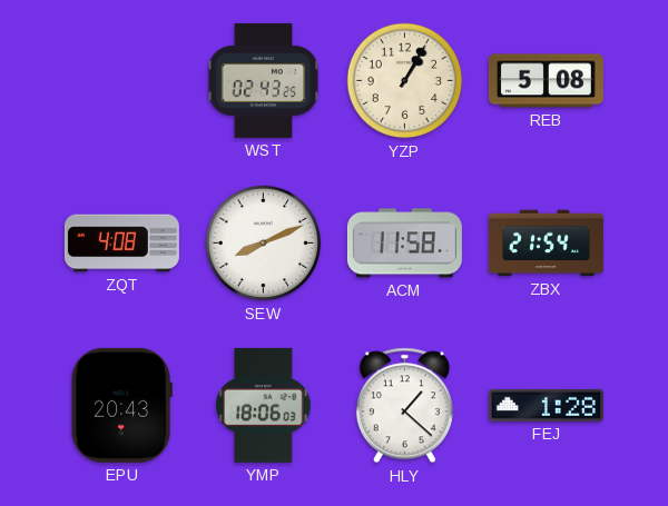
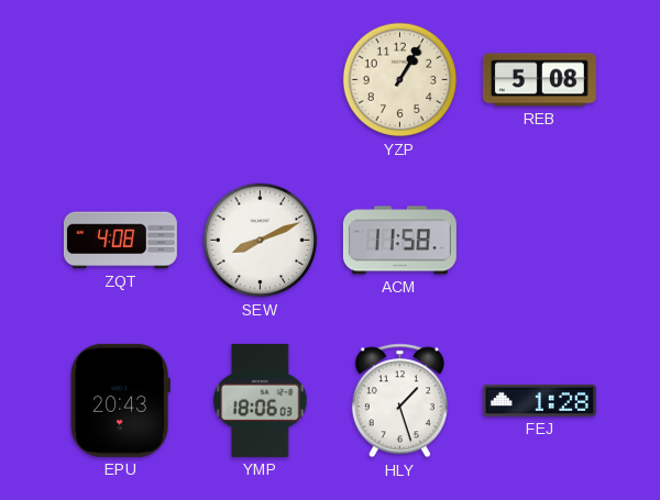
WST: 02:43 -> none
ZBX: 21:54 -> none
HLY: 1:22 -> 1:27
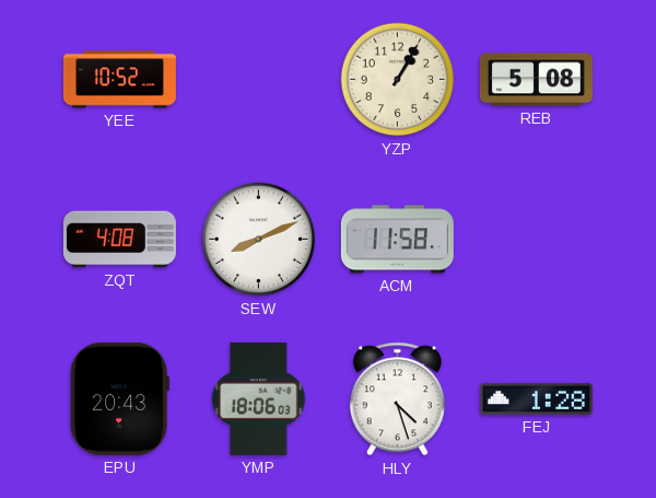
YEE: none -> 10:52
HLY: 1:27 -> 4:27
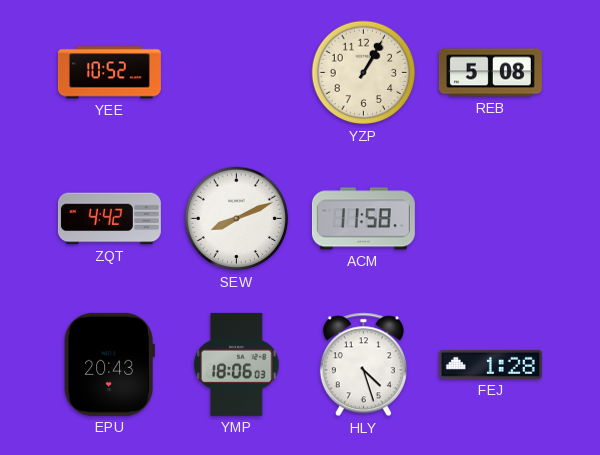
ZQT: 4:08 -> 4:42
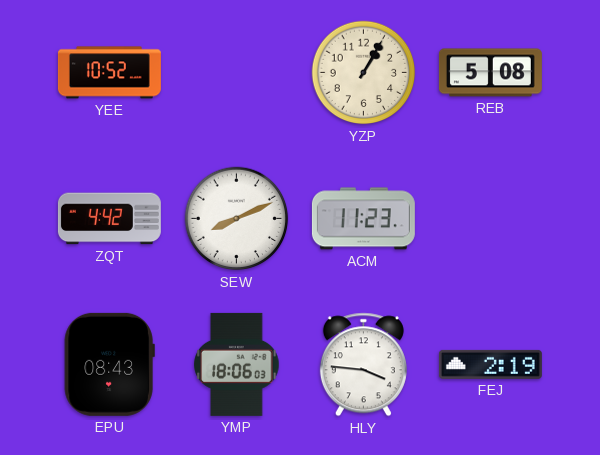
ACM: 11:58 -> 11:23
EPU: 20:43 -> 08:43
HLY: 4:27 -> 3:46
FEJ: 1:28 -> 2:19
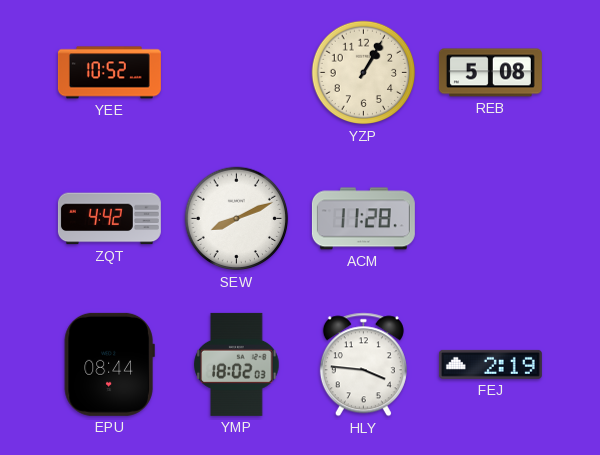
ACM: 11:23 -> 11:28
EPU: 08:43 -> 08:44
YMP: 18:06 -> 18:02
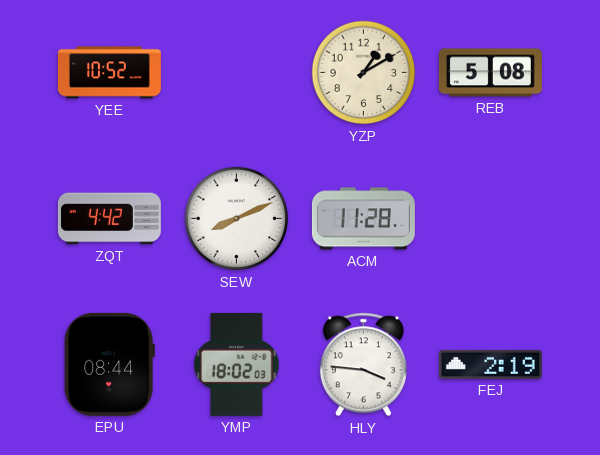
YZP: 1:05 -> 1:10
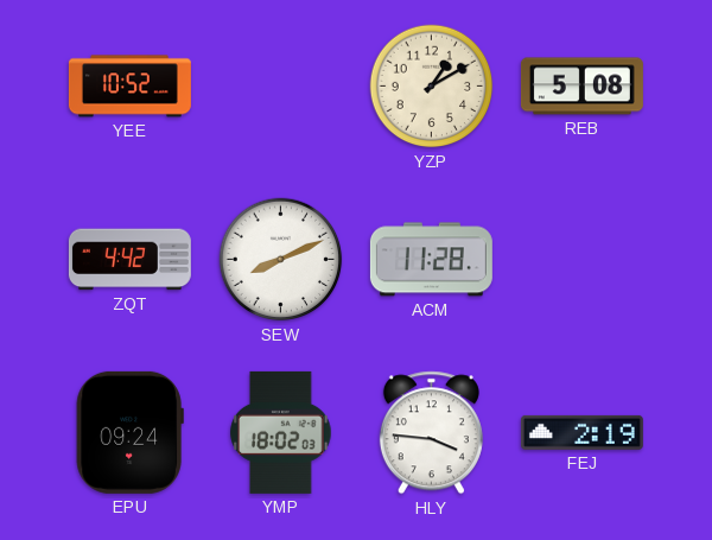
EPU: 08:44 -> 09:24
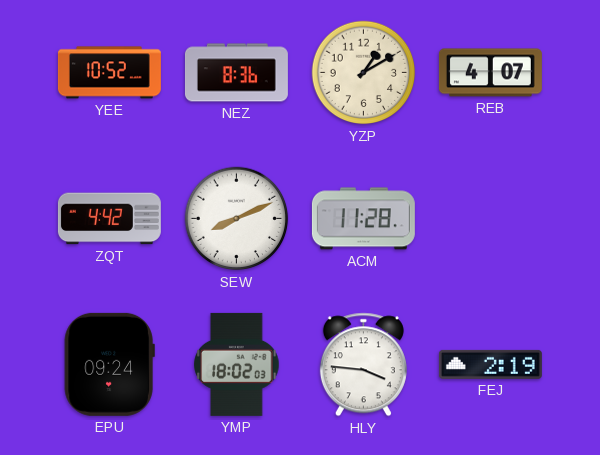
NEZ: none -> 8:36
REB: 5:08 -> 4:07
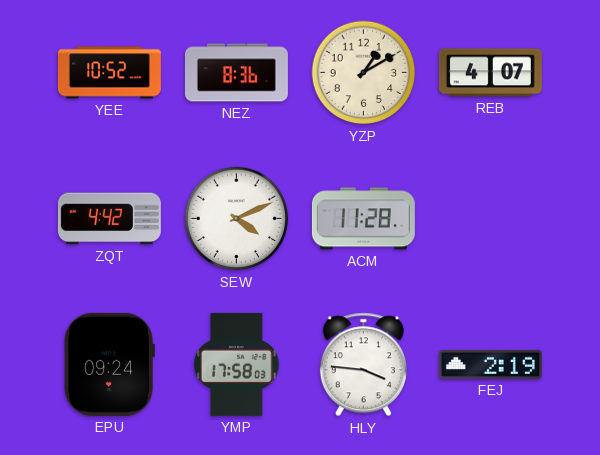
SEW: 8:11 -> 4:11
YMP: 18:02 -> 17:58
